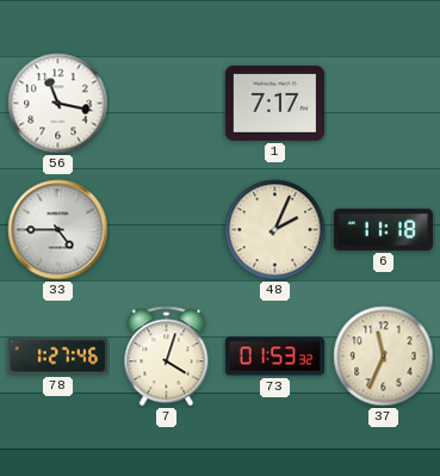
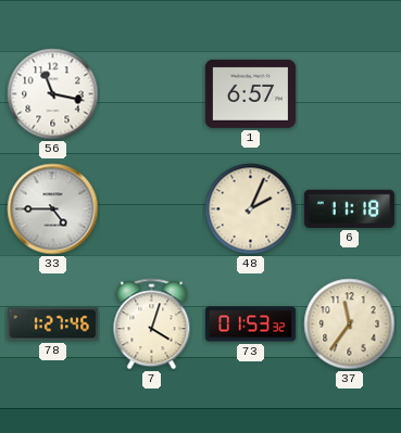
1: 7:17 -> 6:57
37: 11:34 -> 11:36
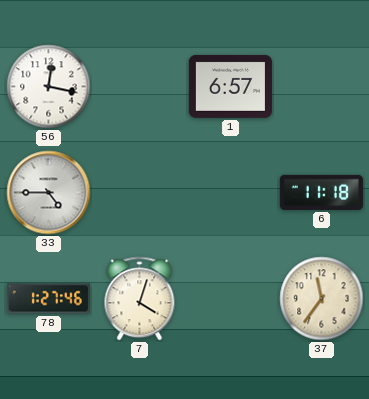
56: 11:17 -> 12:17
48: 2:04 -> none
73: 01:53 -> none
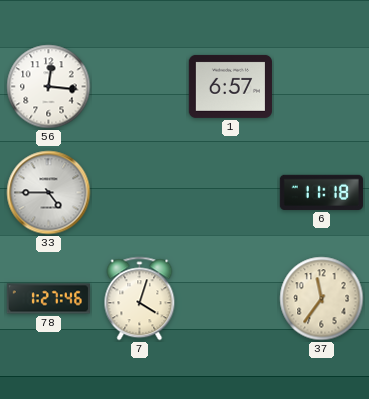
56: 12:17 -> 12:16
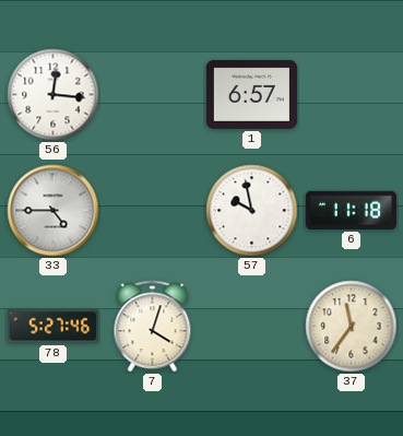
57: none -> 9:58
78: 1:27 -> 5:27
